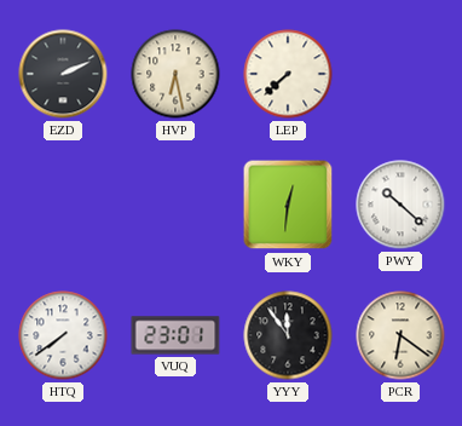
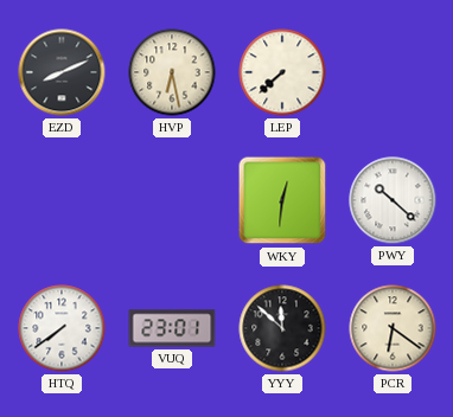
EZD: 2:11 -> 8:11
YYY: 11:54 -> 11:52
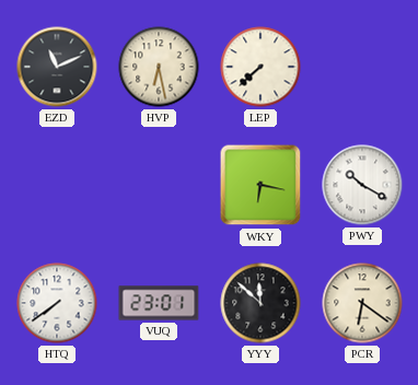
EZD: 8:11 -> 11:11
WKY: 12:31 -> 6:17
PWY: 10:22 -> 10:20
